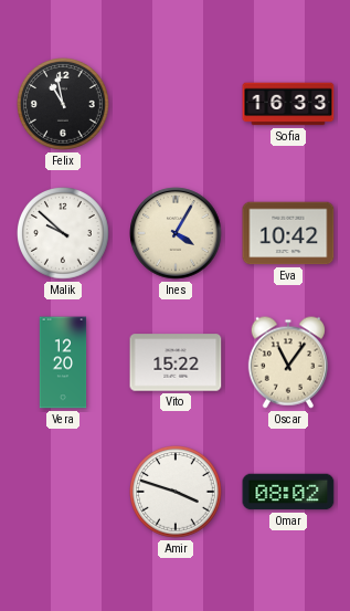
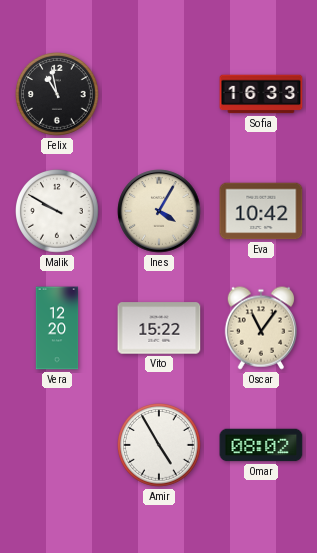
Malik: 9:52 -> 9:50
Amir: 3:48 -> 4:55
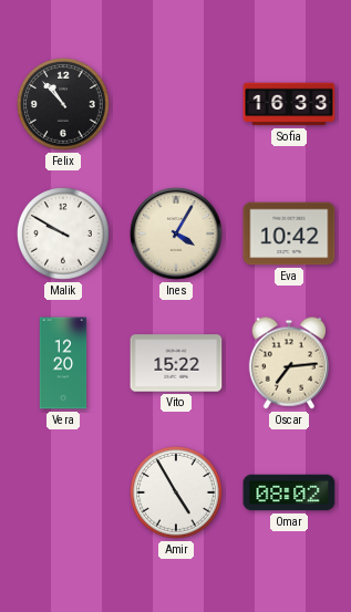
Felix: 10:58 -> 10:53
Oscar: 11:06 -> 7:14
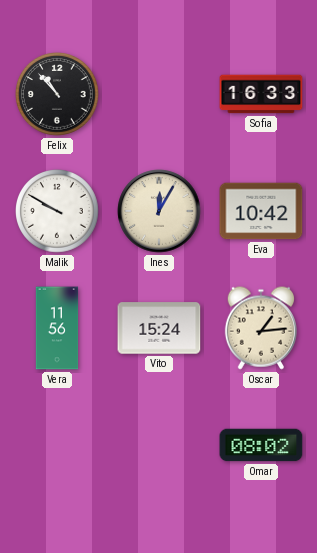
Ines: 4:05 -> 12:05
Vera: 12:20 -> 11:56
Vito: 15:22 -> 15:24
Oscar: 7:14 -> 1:14
Amir: 4:55 -> none
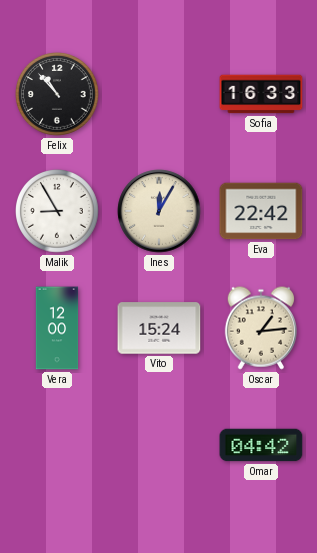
Malik: 9:50 -> 8:55
Eva: 10:42 -> 22:42
Vera: 11:56 -> 12:00
Omar: 08:02 -> 04:42
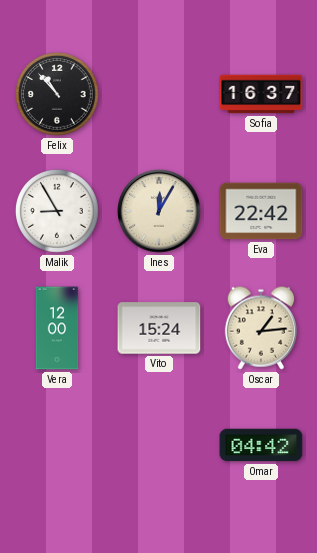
Sofia: 16:33 -> 16:37
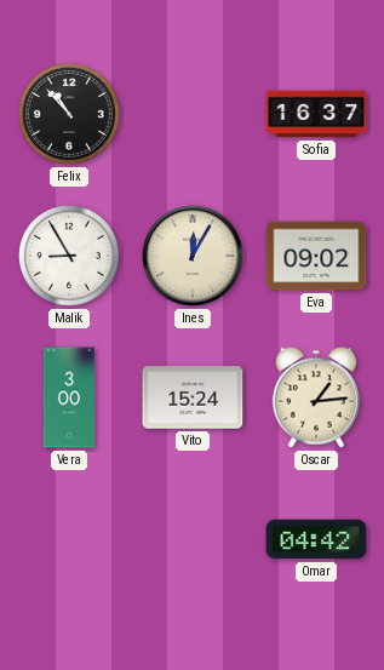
Eva: 22:42 -> 09:02
Vera: 12:00 -> 3:00
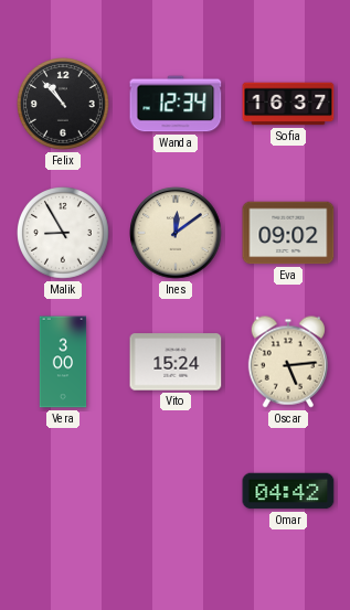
Wanda: none -> 12:34
Ines: 12:05 -> 12:09
Oscar: 1:14 -> 5:14
